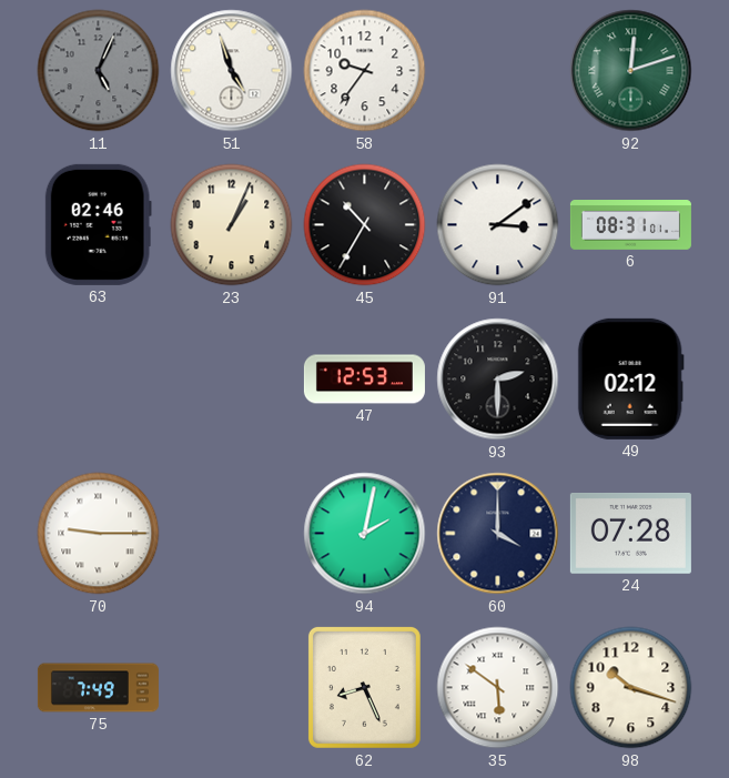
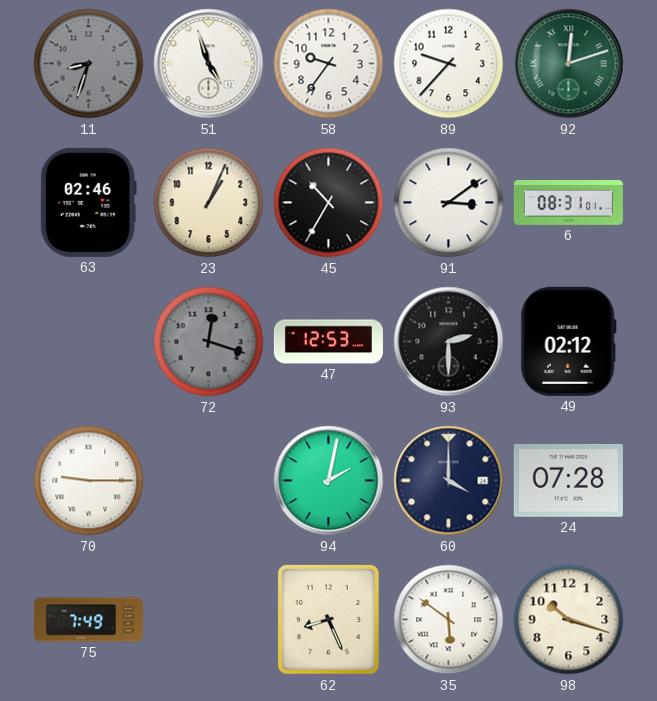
11: 5:04 -> 8:33
89: none -> 9:37
72: none -> 12:18
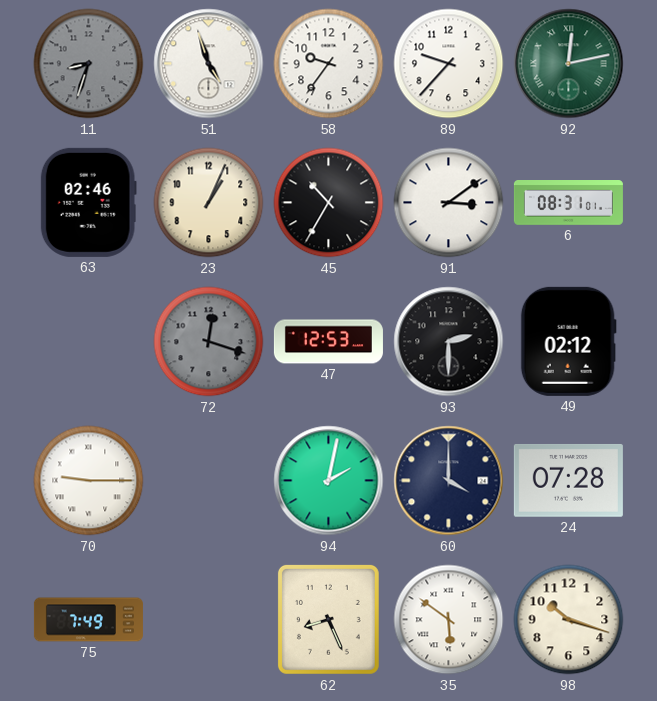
92: 12:12 -> 12:13
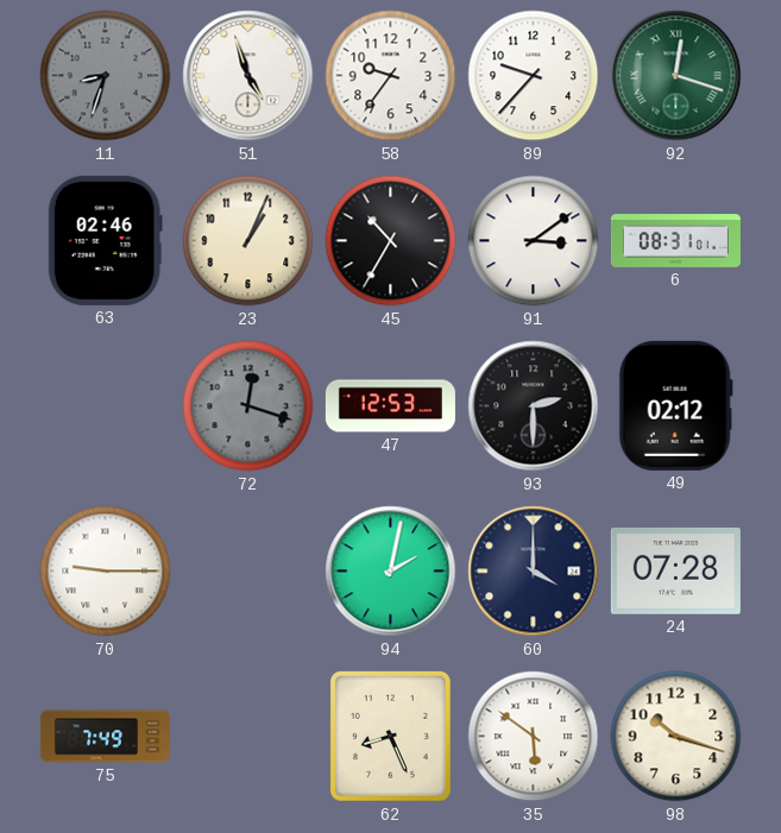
92: 12:13 -> 12:18
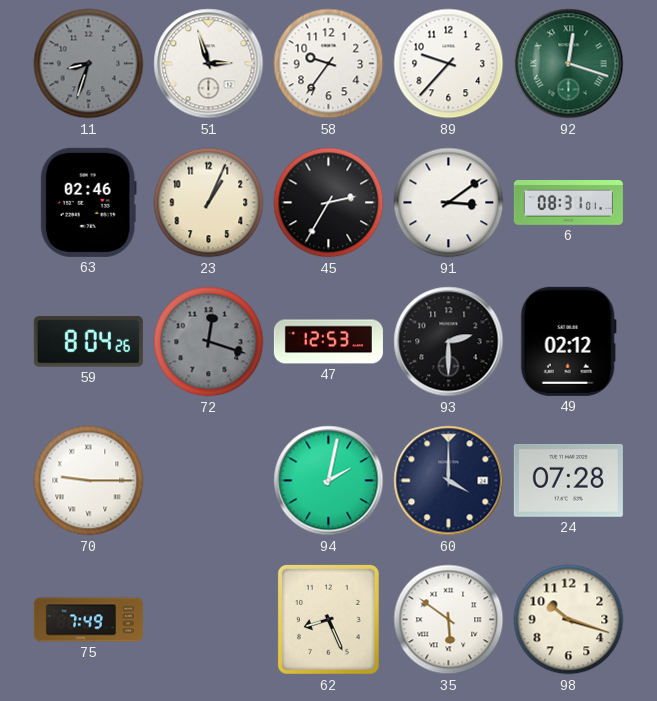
51: 4:57 -> 2:57
45: 10:35 -> 2:35
59: none -> 8:04
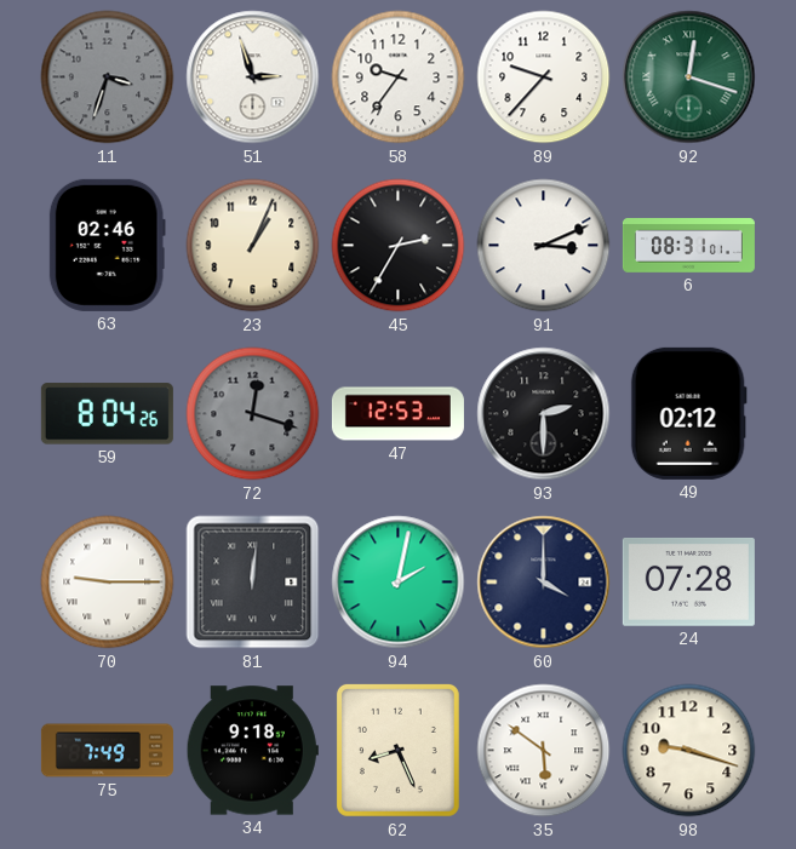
11: 8:33 -> 3:33
91: 3:09 -> 3:11
81: none -> 12:01
34: none -> 9:18
98: 10:18 -> 9:18
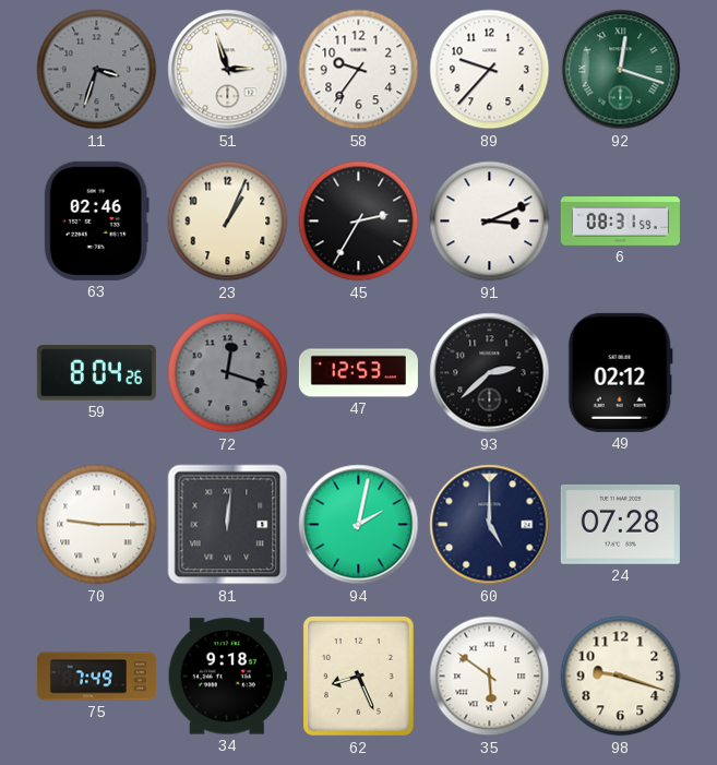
6: 08:31:01 -> 08:31:59
93: 2:30 -> 2:38
60: 4:00 -> 5:00
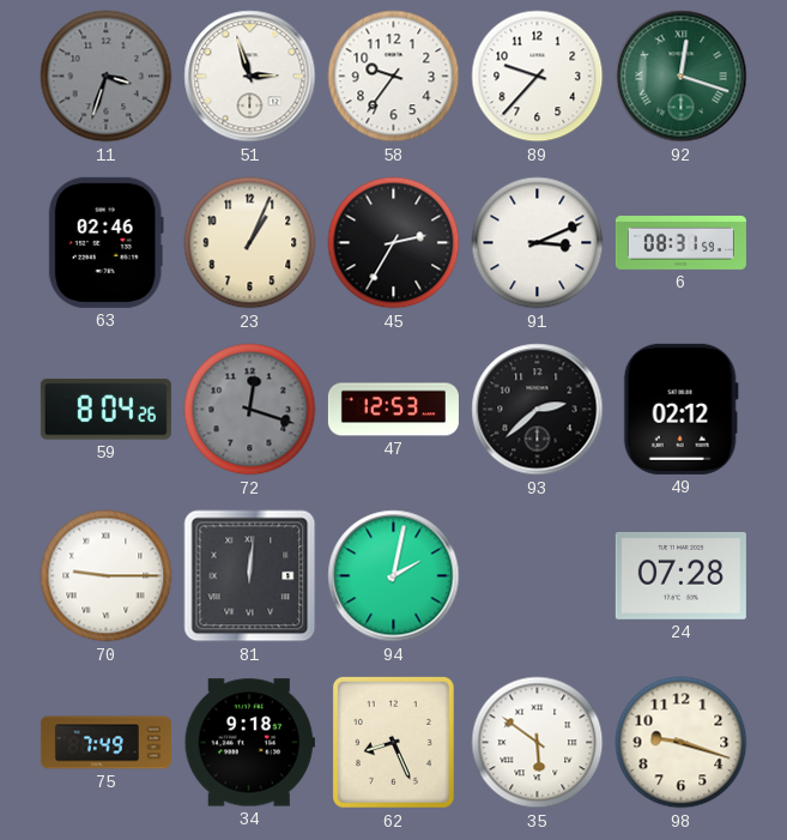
60: 5:00 -> none
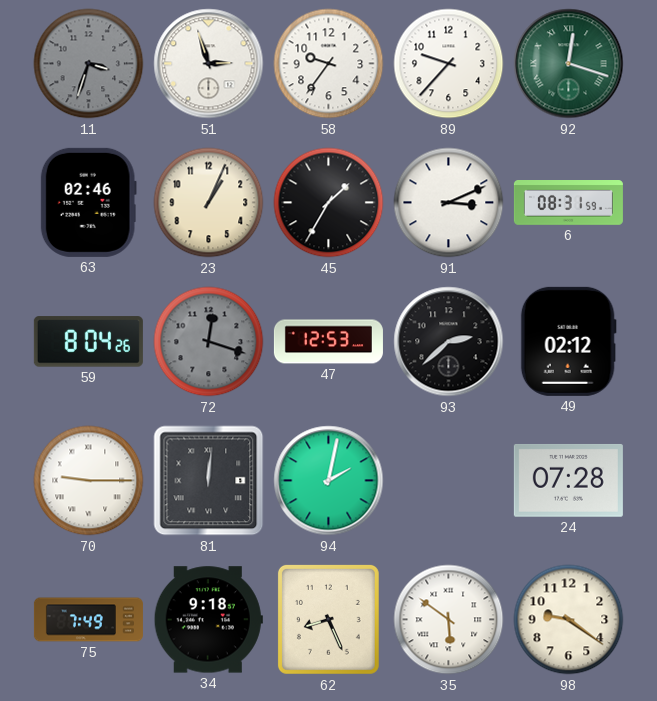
45: 2:35 -> 1:35
98: 9:18 -> 9:21
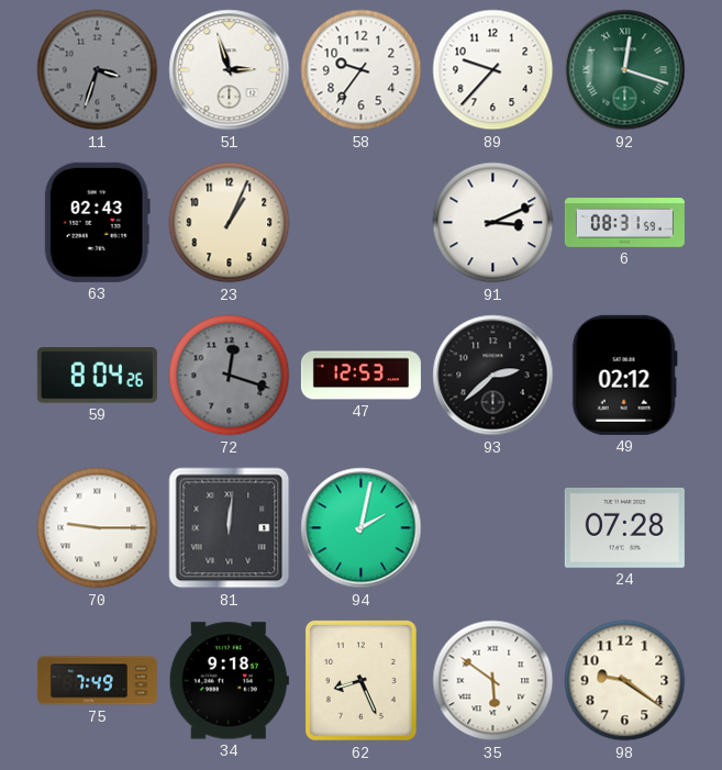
63: 02:46 -> 02:43
45: 1:35 -> none
